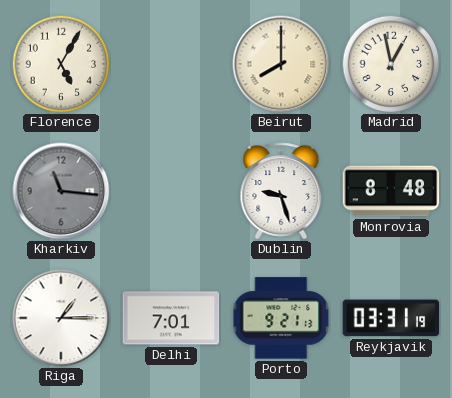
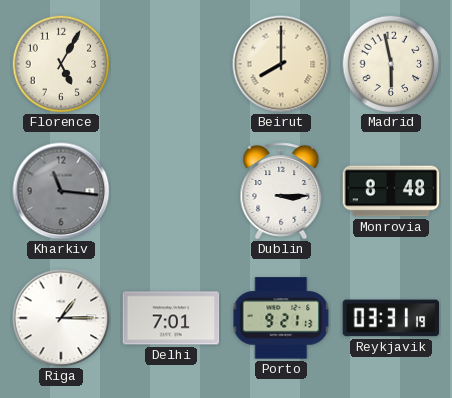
Madrid: 12:58 -> 5:58
Dublin: 9:27 -> 3:15
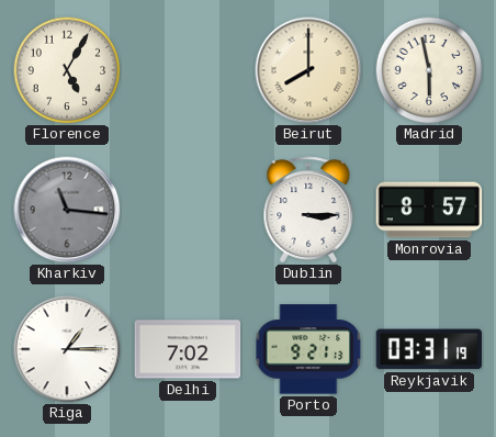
Monrovia: 8:48 -> 8:57
Delhi: 7:01 -> 7:02
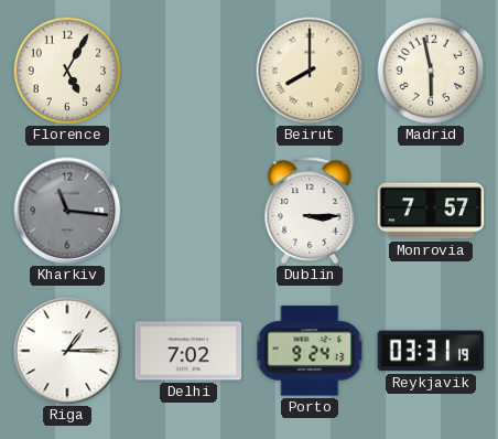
Monrovia: 8:57 -> 7:57
Porto: 9:21 -> 9:24
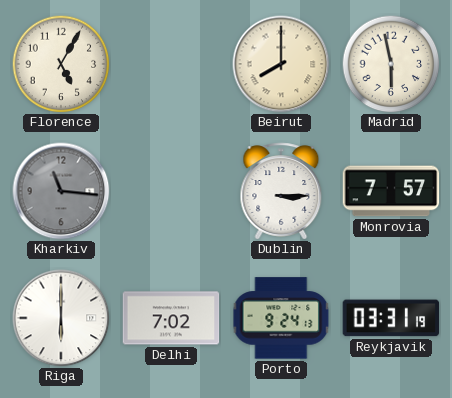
Riga: 1:15 -> 6:00
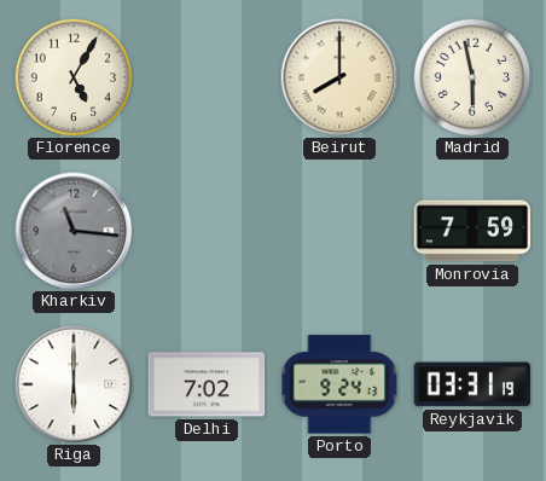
Dublin: 3:15 -> none
Monrovia: 7:57 -> 7:59
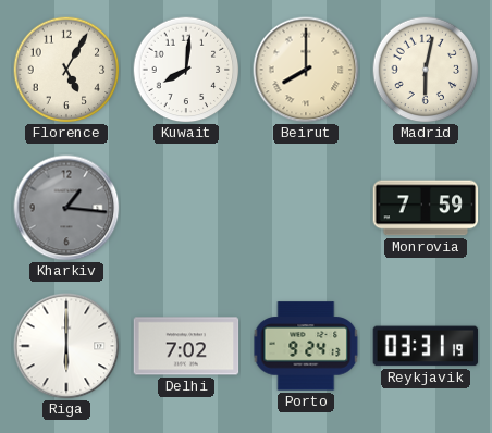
Kuwait: none -> 8:01
Madrid: 5:58 -> 6:02
Kharkiv: 11:16 -> 1:16
